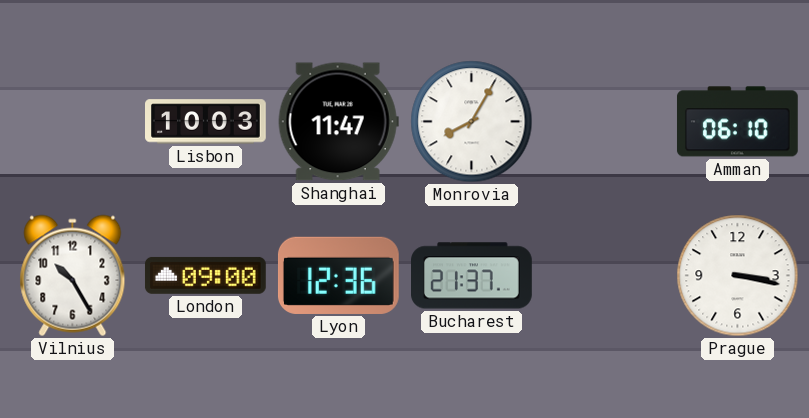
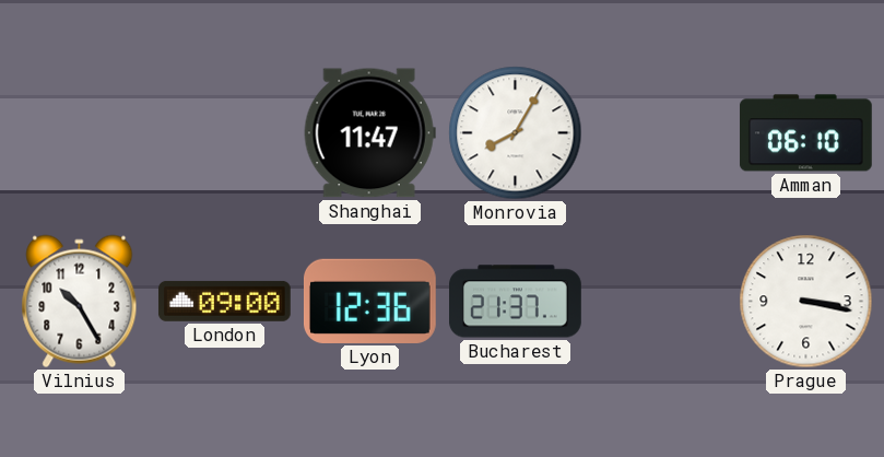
Lisbon: 10:03 -> none
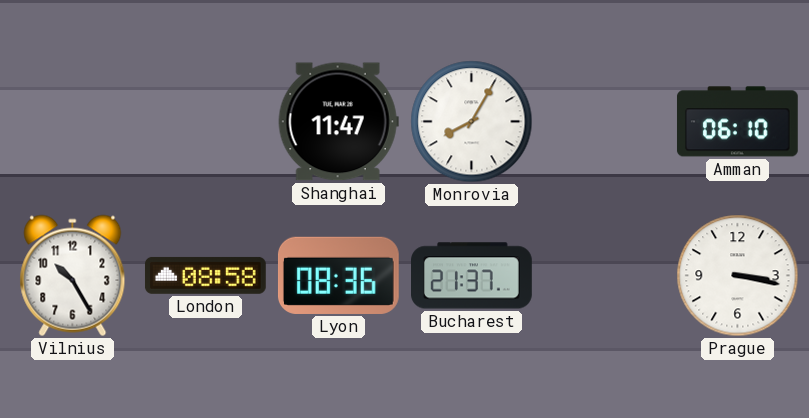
London: 09:00 -> 08:58
Lyon: 12:36 -> 08:36
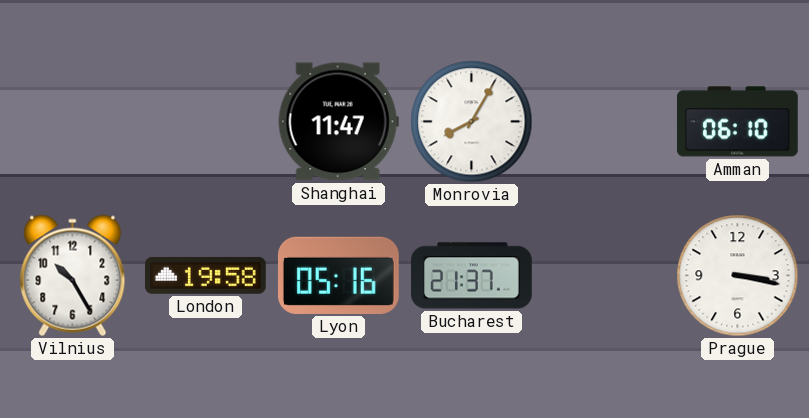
London: 08:58 -> 19:58
Lyon: 08:36 -> 05:16
